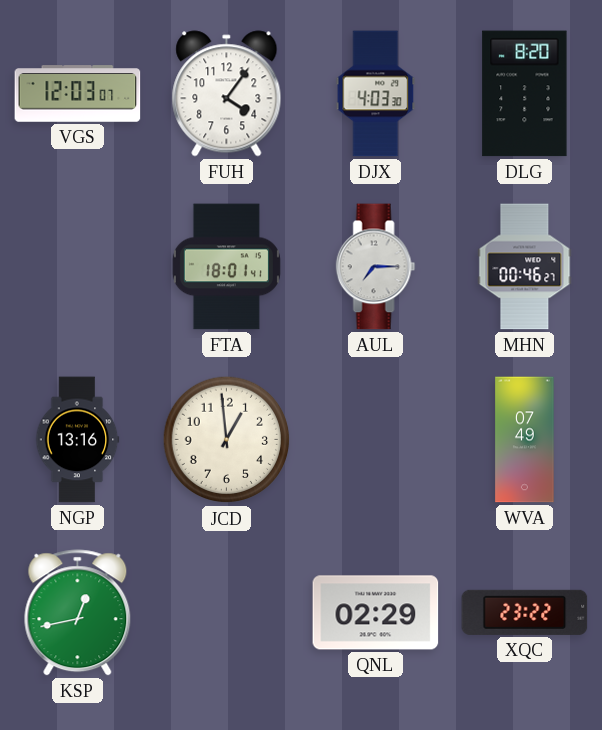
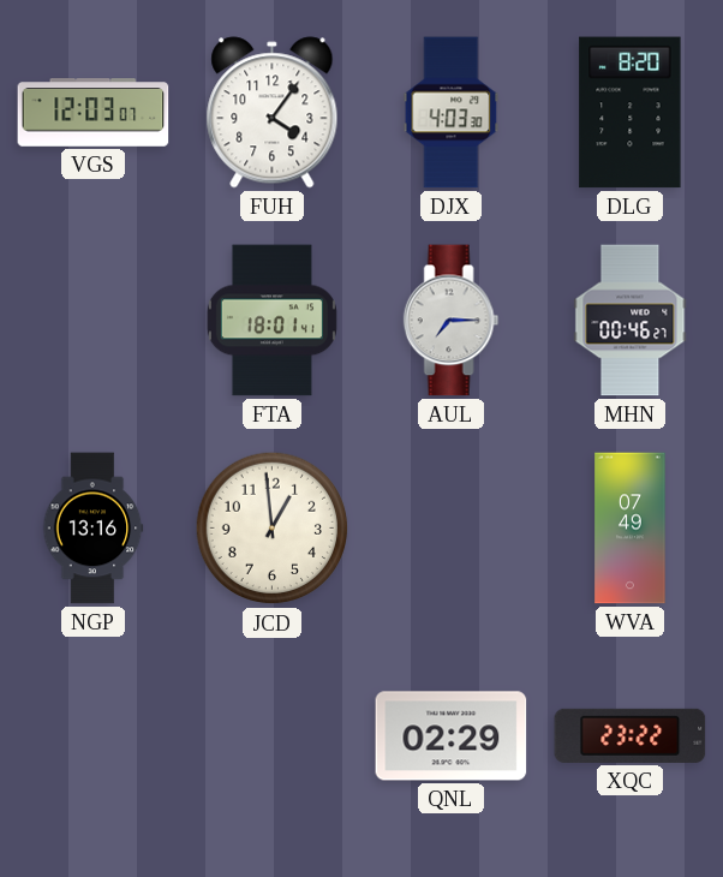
KSP: 12:43 -> none
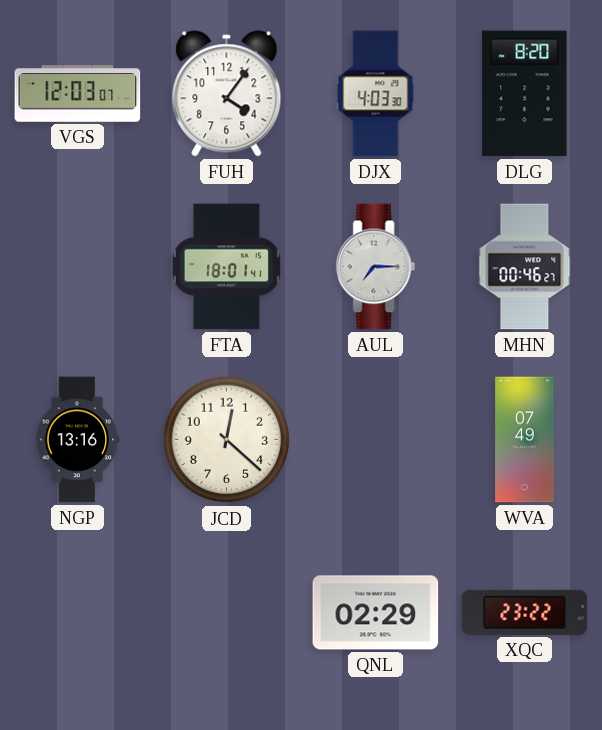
JCD: 12:59 -> 12:22
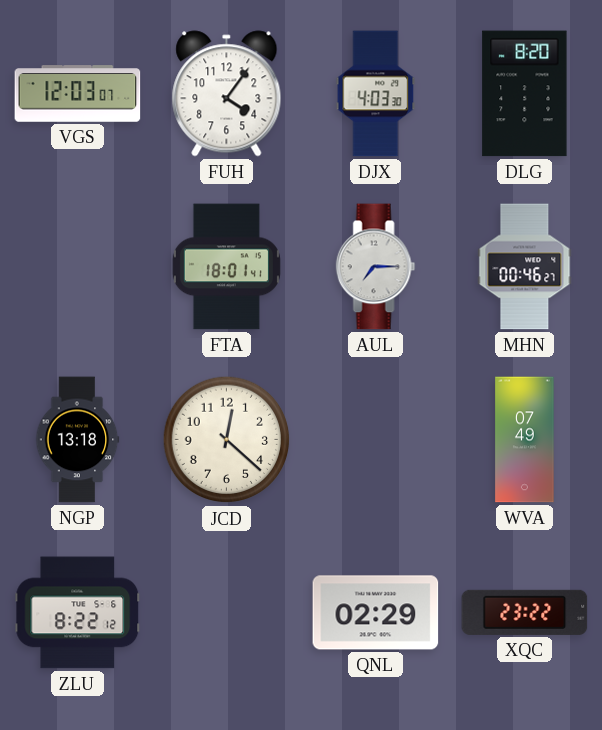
NGP: 13:16 -> 13:18
ZLU: none -> 8:22
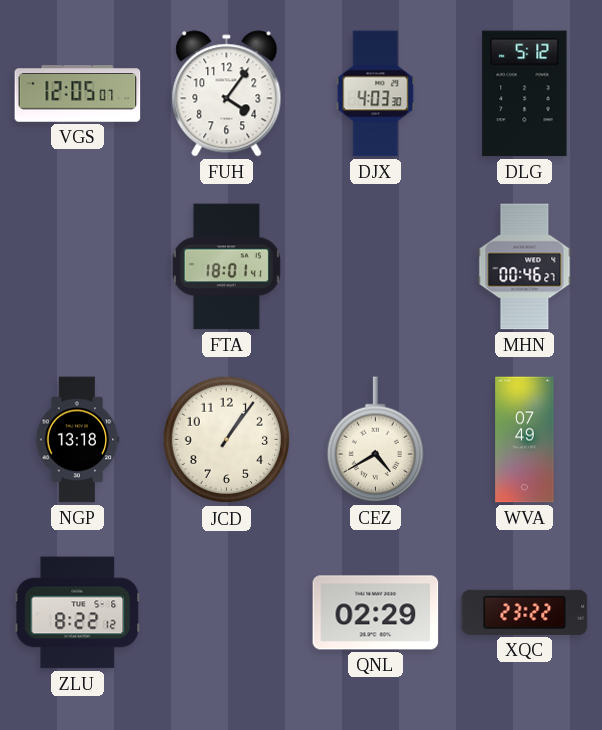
VGS: 12:03 -> 12:05
DLG: 8:20 -> 5:12
AUL: 7:15 -> none
JCD: 12:22 -> 1:06
CEZ: none -> 4:40
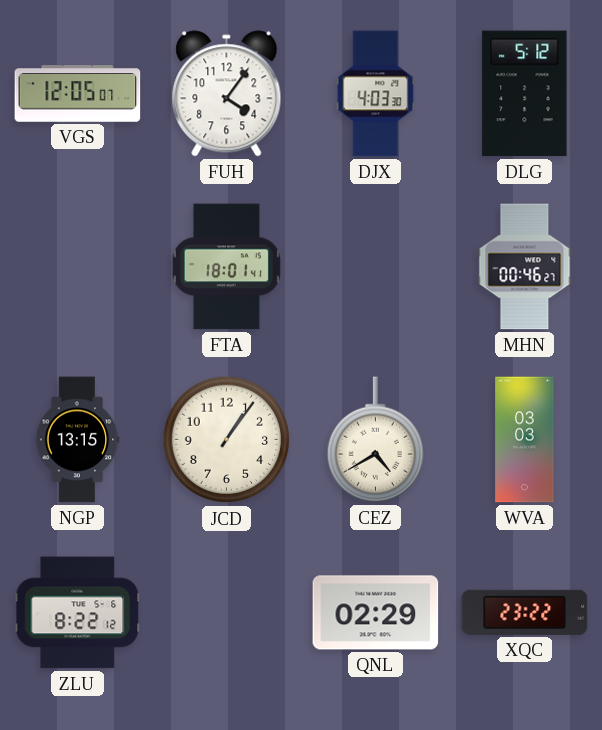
NGP: 13:18 -> 13:15
WVA: 07:49 -> 03:03
